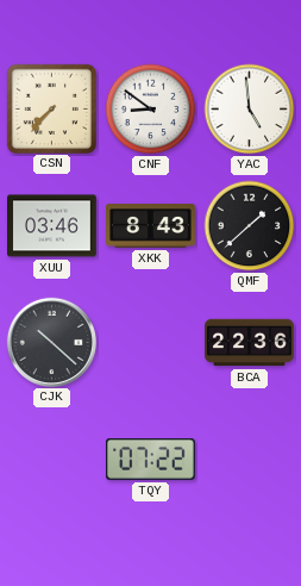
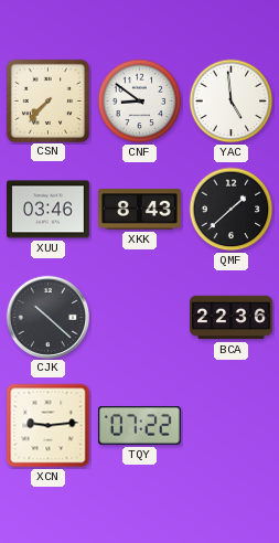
XCN: none -> 9:14
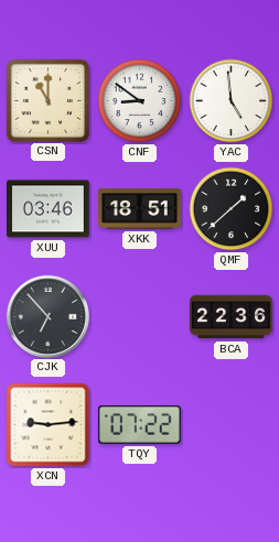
CSN: 7:37 -> 11:00
XKK: 8:43 -> 18:51
CJK: 10:22 -> 6:53
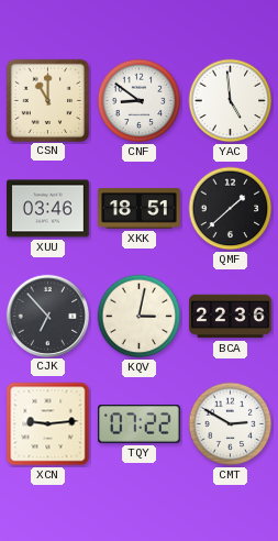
KQV: none -> 3:02
CMT: none -> 2:50
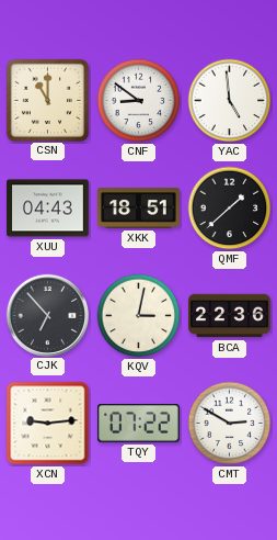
XUU: 03:46 -> 04:43
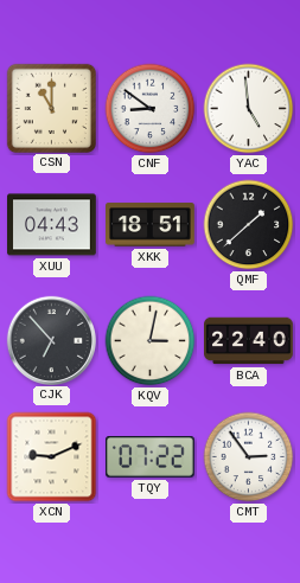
BCA: 22:36 -> 22:40
XCN: 9:14 -> 9:11
CMT: 2:50 -> 2:54
